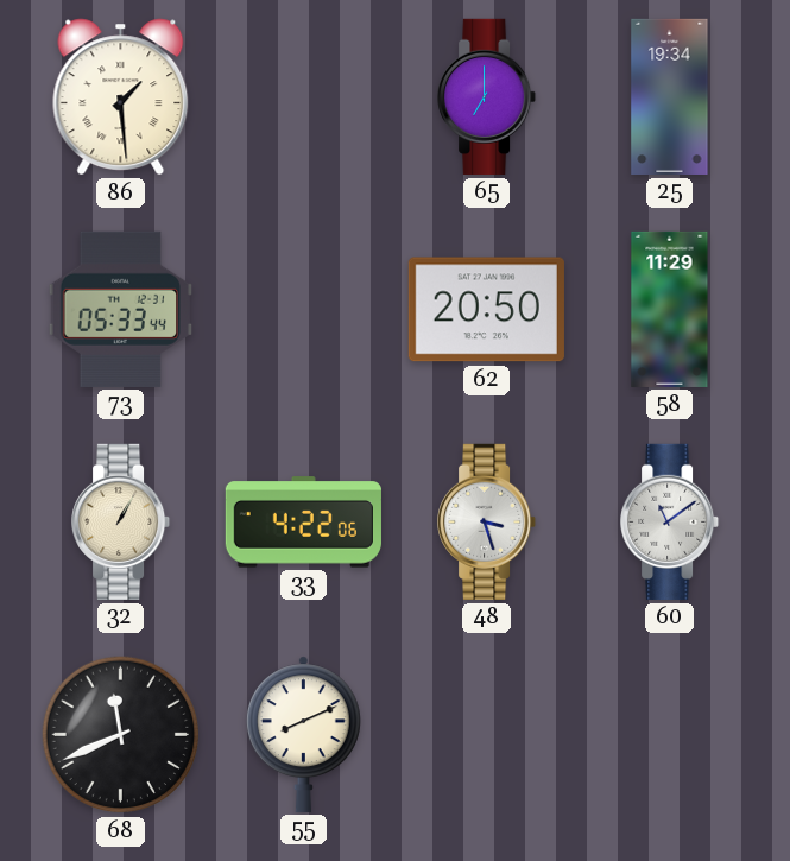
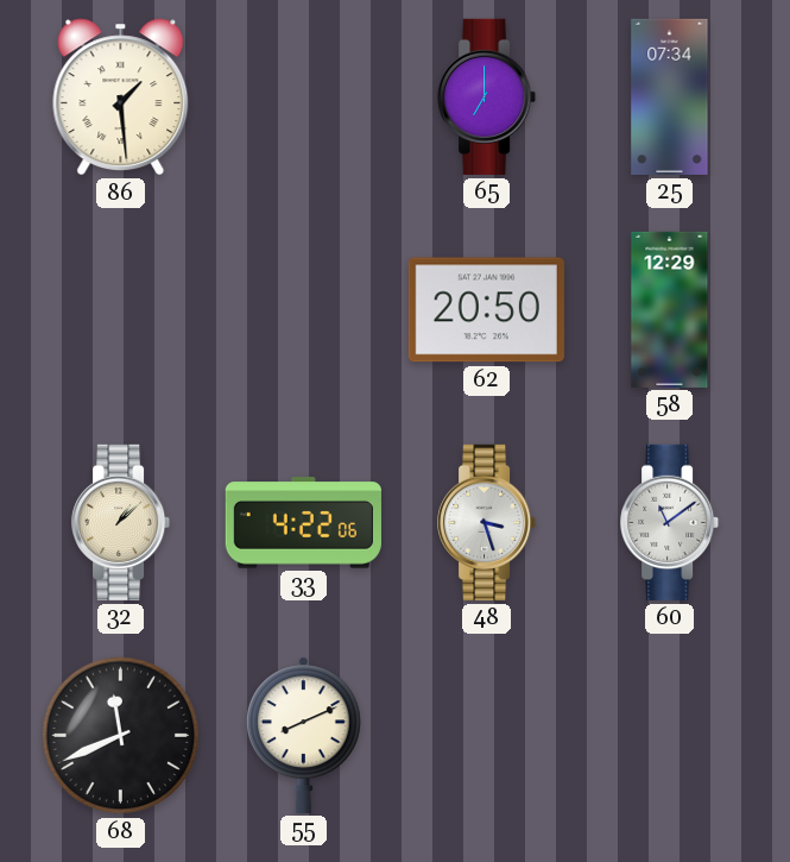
25: 19:34 -> 07:34
73: 05:33 -> none
58: 11:29 -> 12:29
32: 1:05 -> 1:08
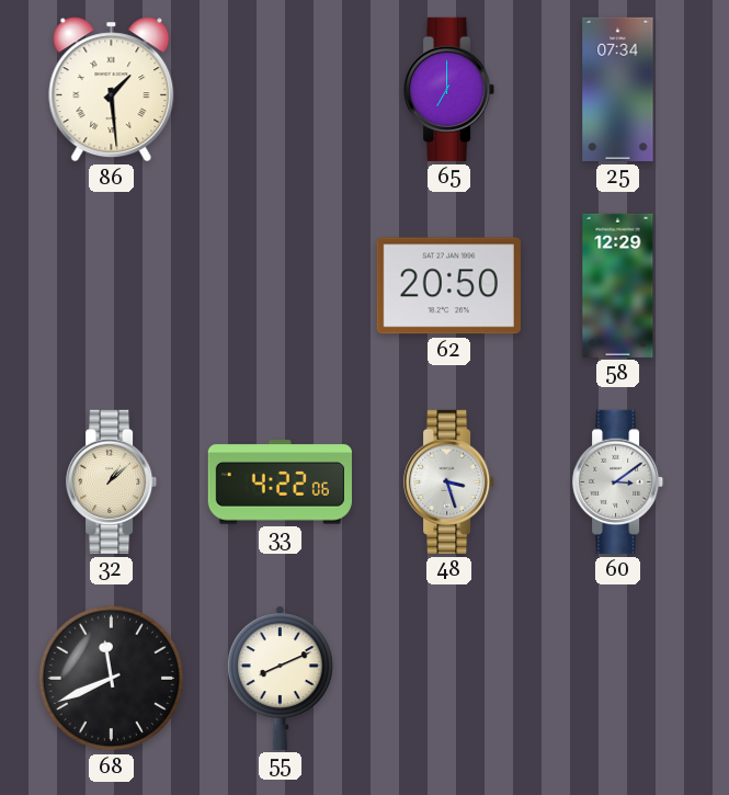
60: 11:09 -> 3:09
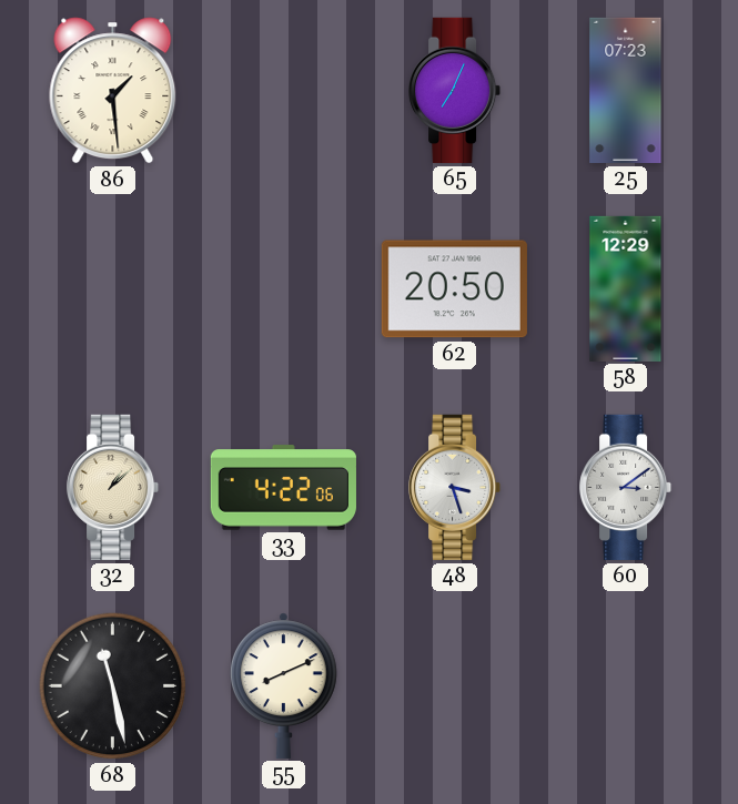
65: 7:00 -> 7:04
25: 07:34 -> 07:23
68: 11:41 -> 11:28
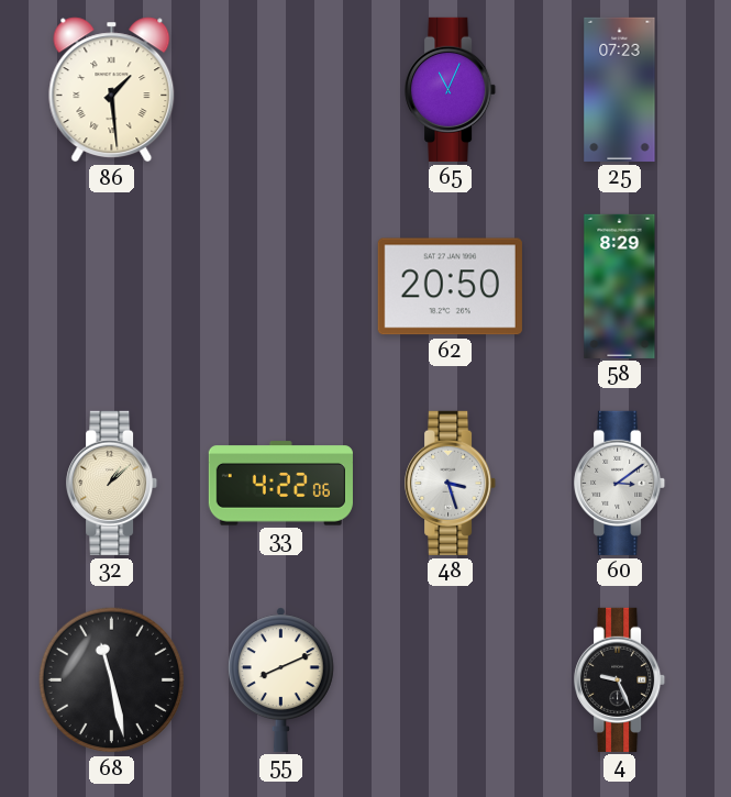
65: 7:04 -> 11:04
58: 12:29 -> 8:29
4: none -> 9:26
